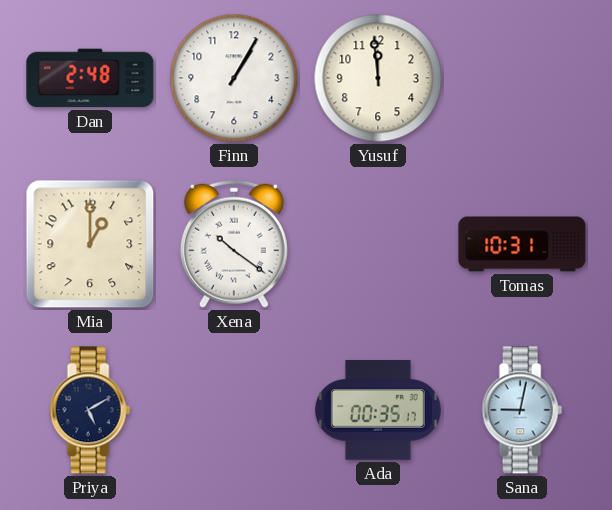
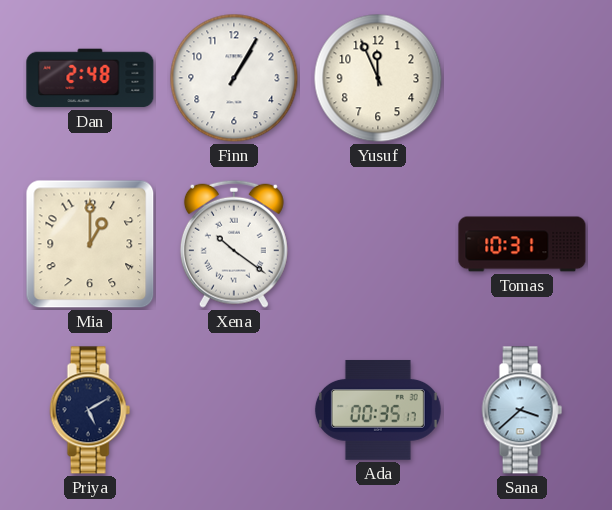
Yusuf: 11:59 -> 11:56
Sana: 9:02 -> 3:38
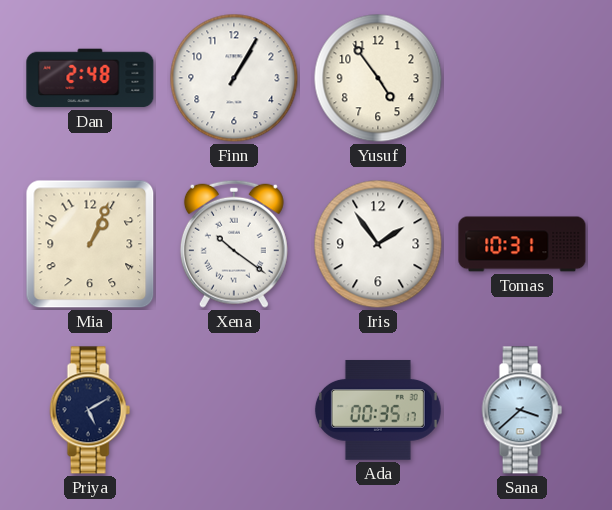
Yusuf: 11:56 -> 4:54
Mia: 1:00 -> 1:04
Iris: none -> 1:54
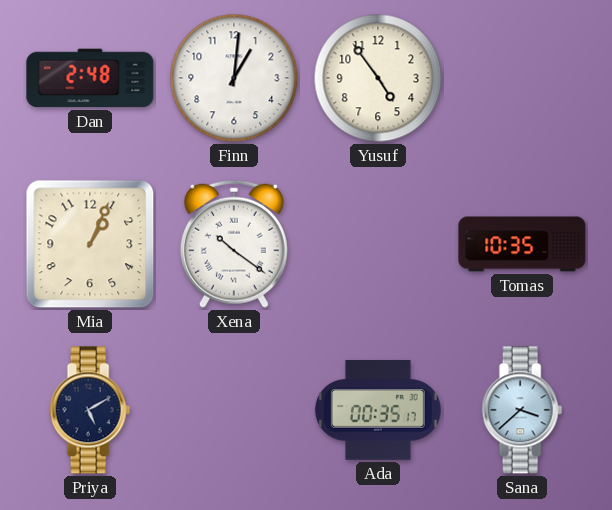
Finn: 1:05 -> 1:01
Iris: 1:54 -> none
Tomas: 10:31 -> 10:35
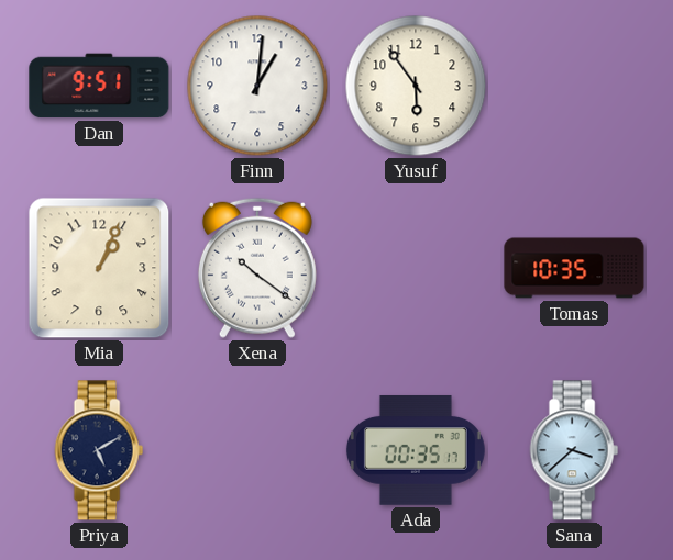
Dan: 2:48 -> 9:51
Yusuf: 4:54 -> 5:54
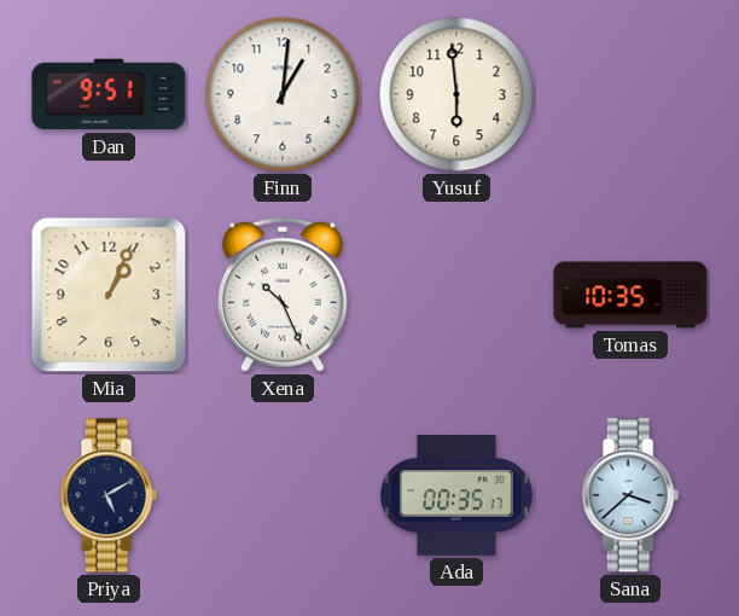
Yusuf: 5:54 -> 5:59
Xena: 10:21 -> 10:26
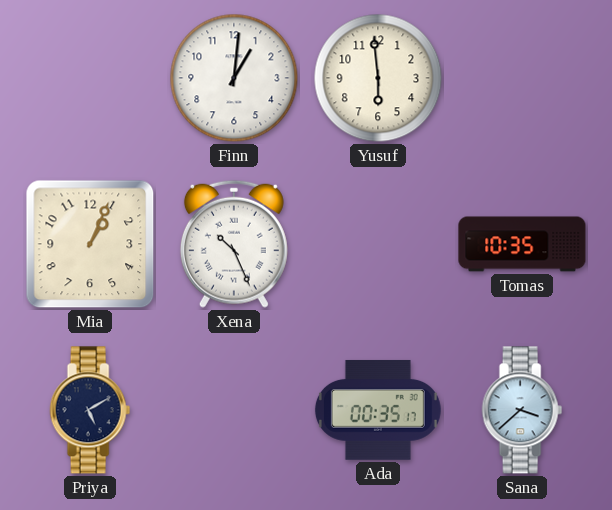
Dan: 9:51 -> none
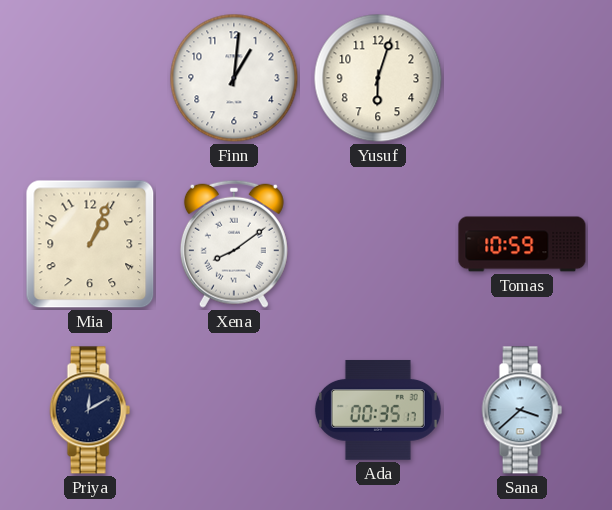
Yusuf: 5:59 -> 6:03
Xena: 10:26 -> 8:09
Tomas: 10:35 -> 10:59
Priya: 5:10 -> 12:10
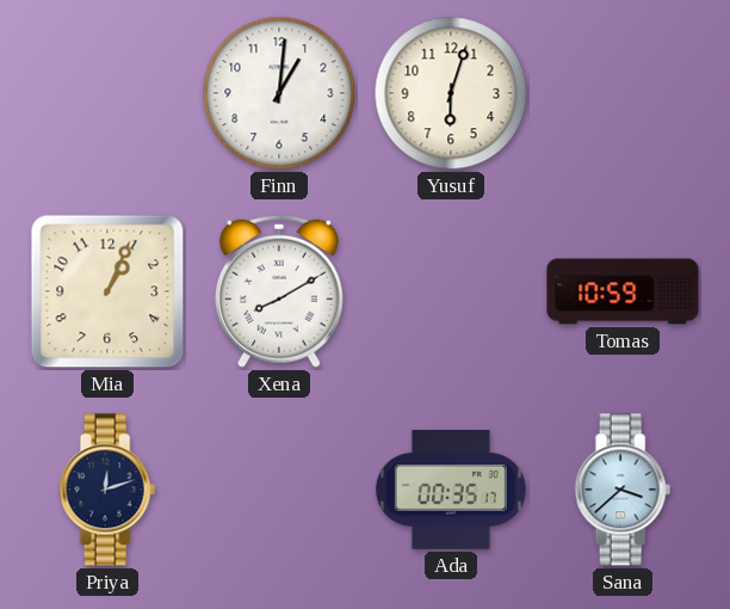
Xena: 8:09 -> 8:10
Priya: 12:10 -> 12:12
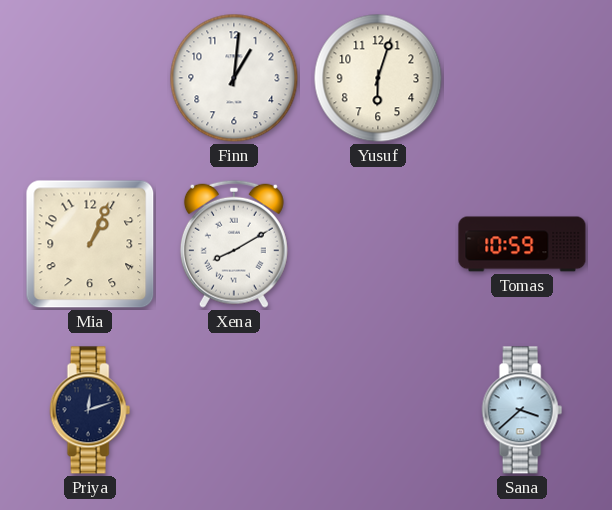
Ada: 00:35 -> none
